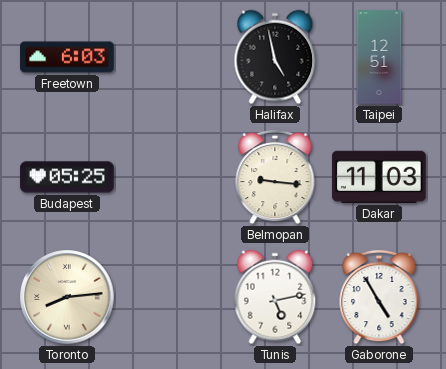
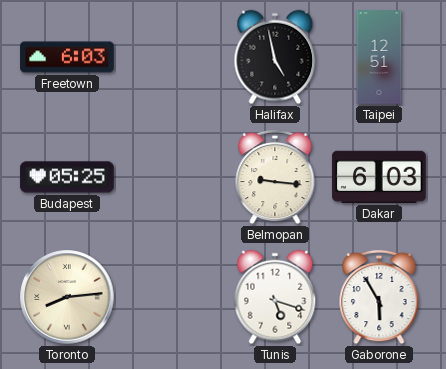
Dakar: 11:03 -> 6:03
Tunis: 5:13 -> 5:18
Gaborone: 4:55 -> 5:55
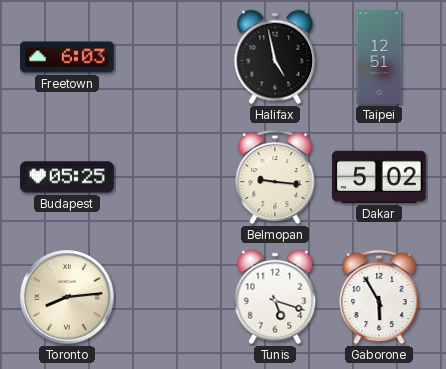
Dakar: 6:03 -> 5:02
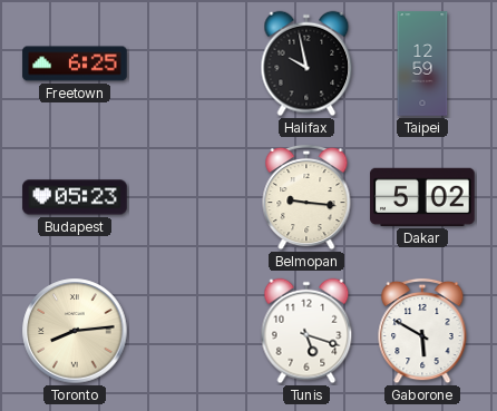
Freetown: 6:03 -> 6:25
Halifax: 4:58 -> 9:58
Taipei: 12:51 -> 12:59
Budapest: 05:25 -> 05:23
Gaborone: 5:55 -> 5:50
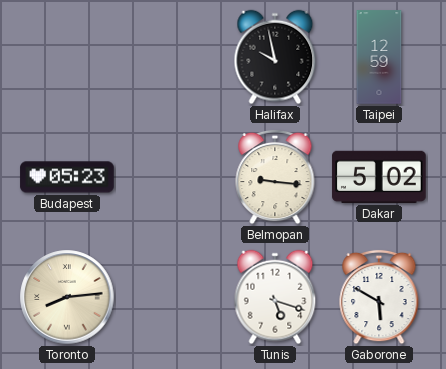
Freetown: 6:25 -> none
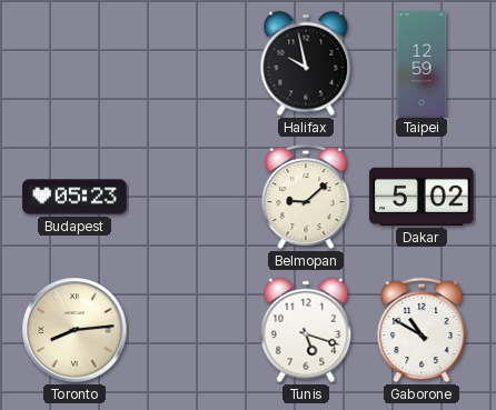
Belmopan: 9:16 -> 9:08
Gaborone: 5:50 -> 10:50
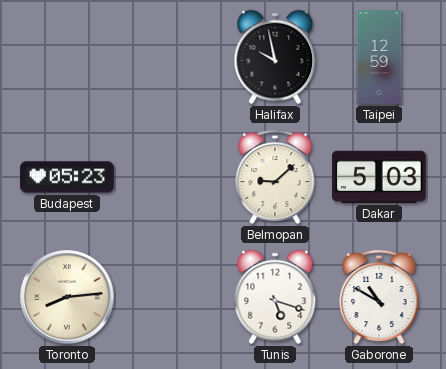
Dakar: 5:02 -> 5:03
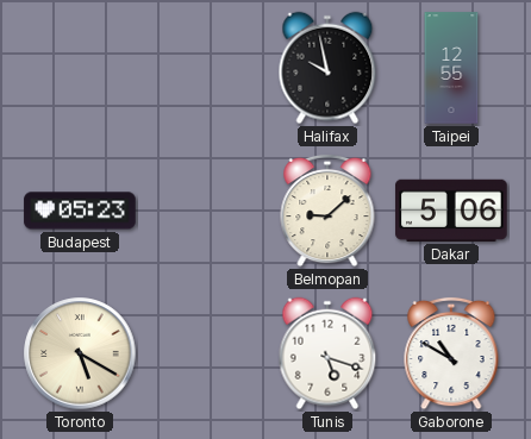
Taipei: 12:59 -> 12:55
Dakar: 5:03 -> 5:06
Toronto: 8:14 -> 5:20
